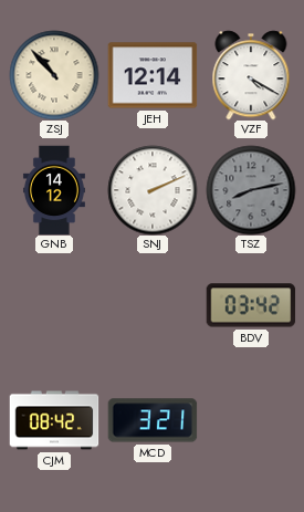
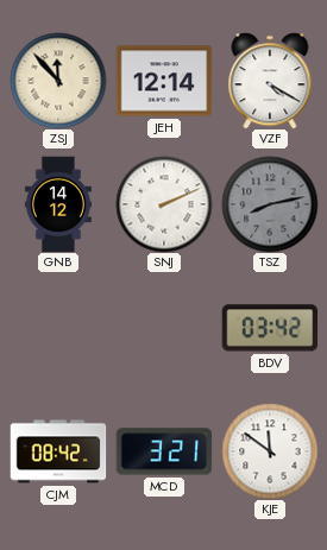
ZSJ: 10:53 -> 11:53
KJE: none -> 11:51
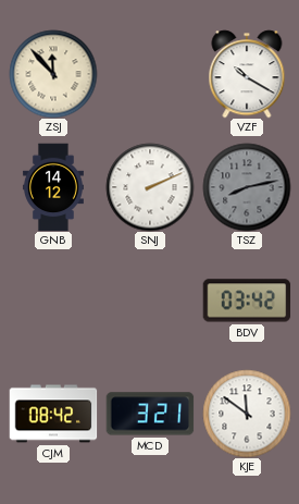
JEH: 12:14 -> none
VZF: 4:20 -> 10:20
